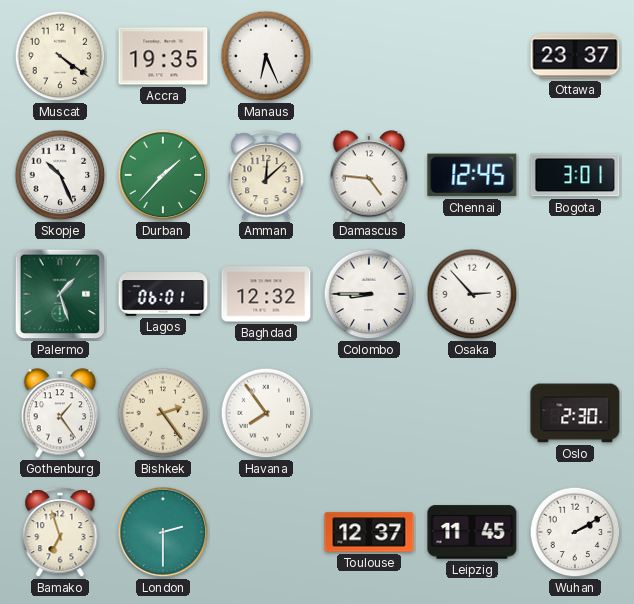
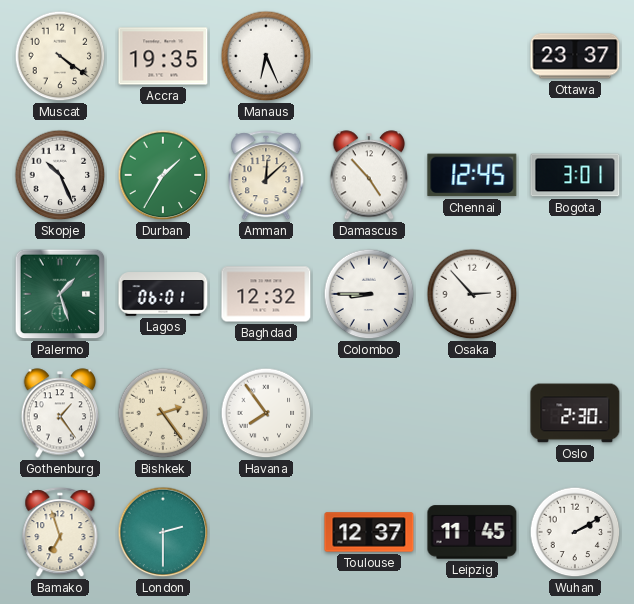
Durban: 1:37 -> 1:35
Damascus: 4:46 -> 4:53
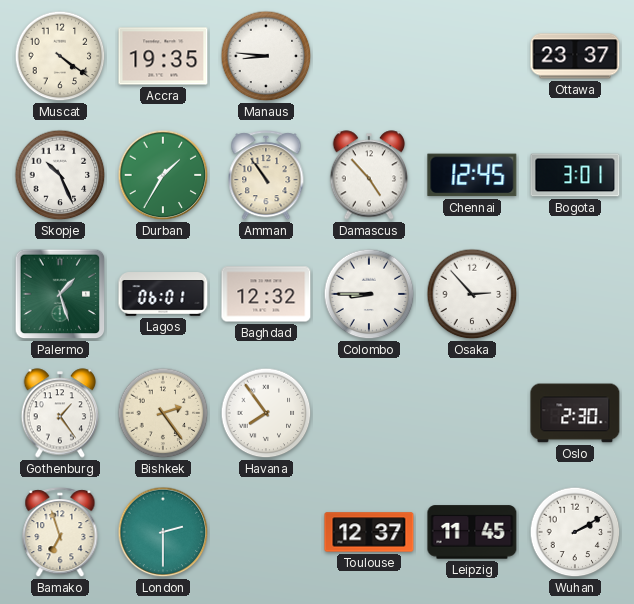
Manaus: 6:26 -> 8:46
Amman: 12:08 -> 10:54
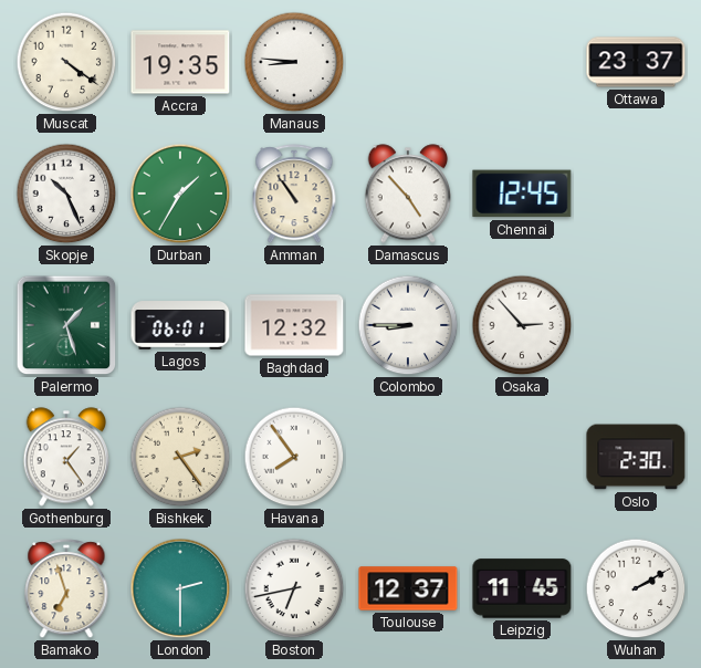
Bogota: 3:01 -> none
Boston: none -> 6:43
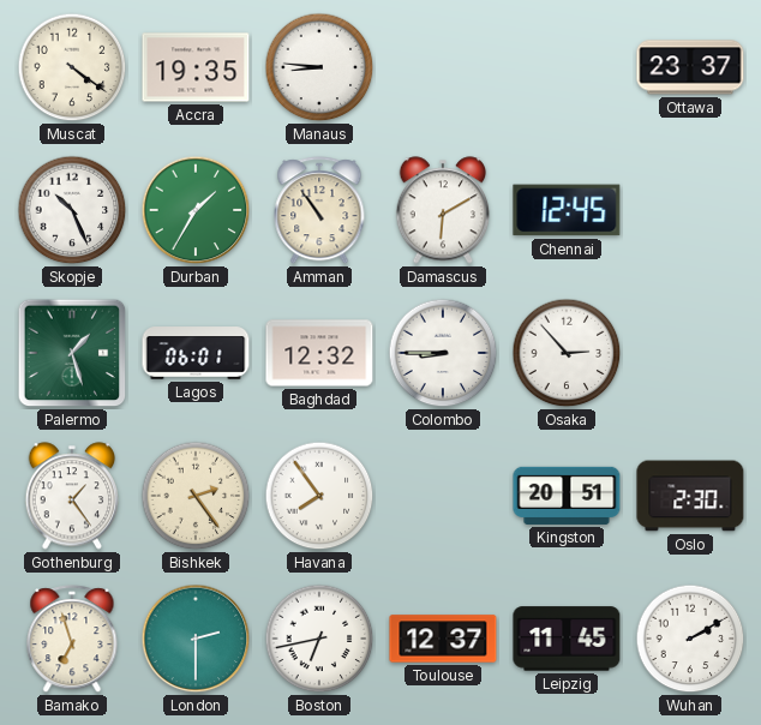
Damascus: 4:53 -> 6:10
Kingston: none -> 20:51
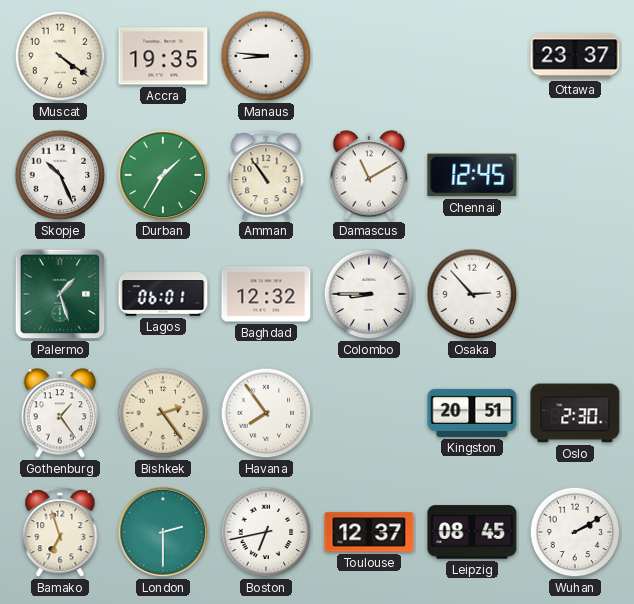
Damascus: 6:10 -> 11:10
Leipzig: 11:45 -> 08:45
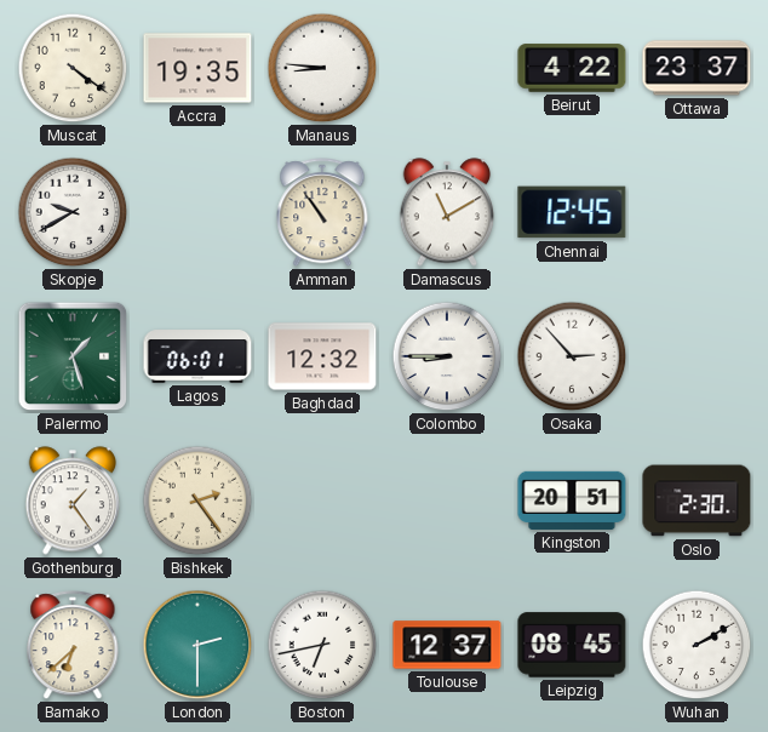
Beirut: none -> 4:22
Skopje: 10:26 -> 9:40
Durban: 1:35 -> none
Havana: 7:54 -> none
Bamako: 6:57 -> 6:38
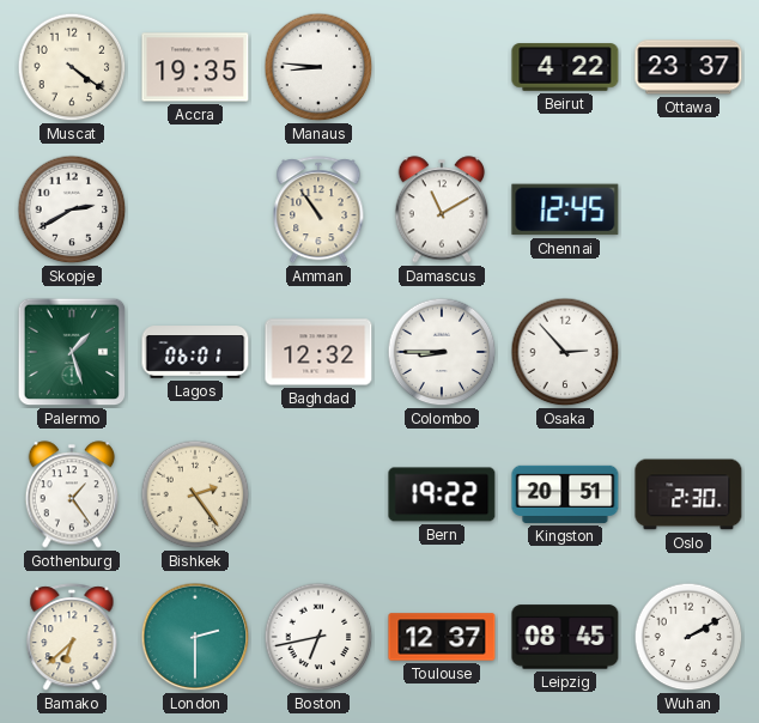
Skopje: 9:40 -> 2:40
Bern: none -> 19:22
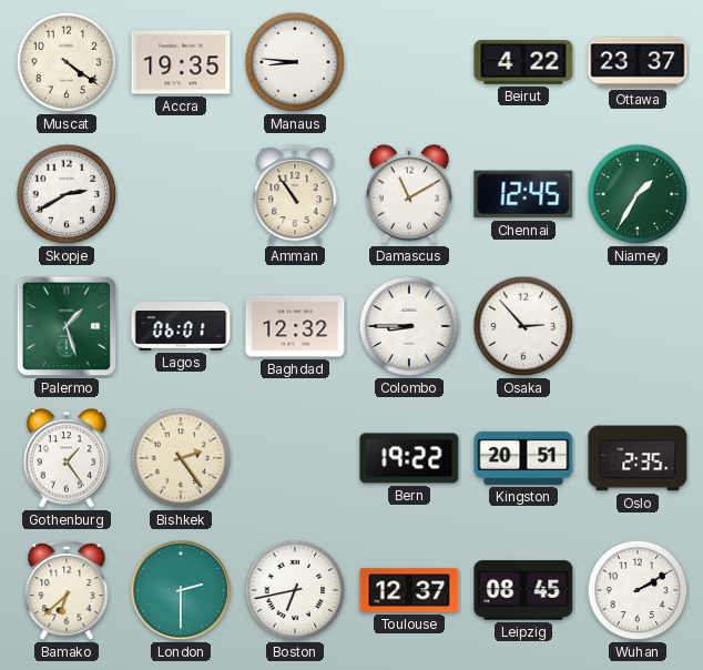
Niamey: none -> 1:35
Oslo: 2:30 -> 2:35
